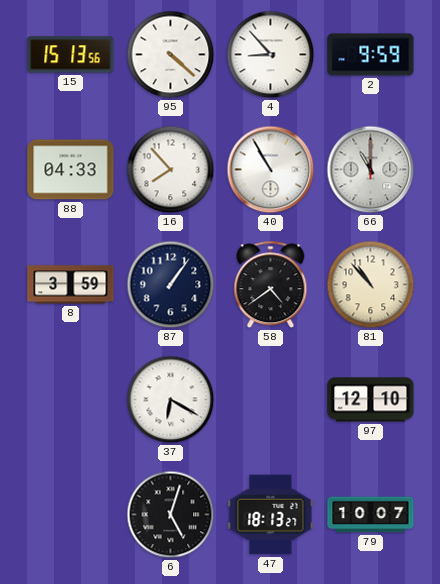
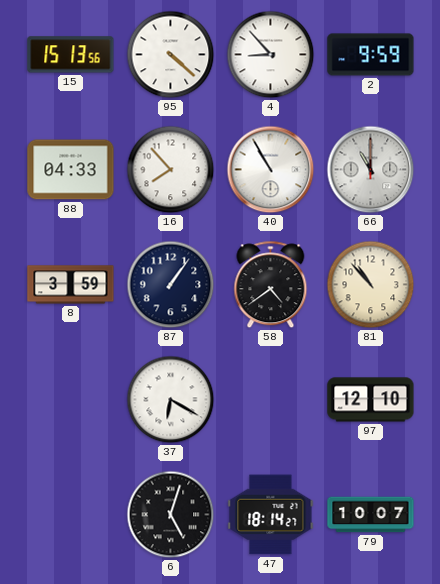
47: 18:13 -> 18:14
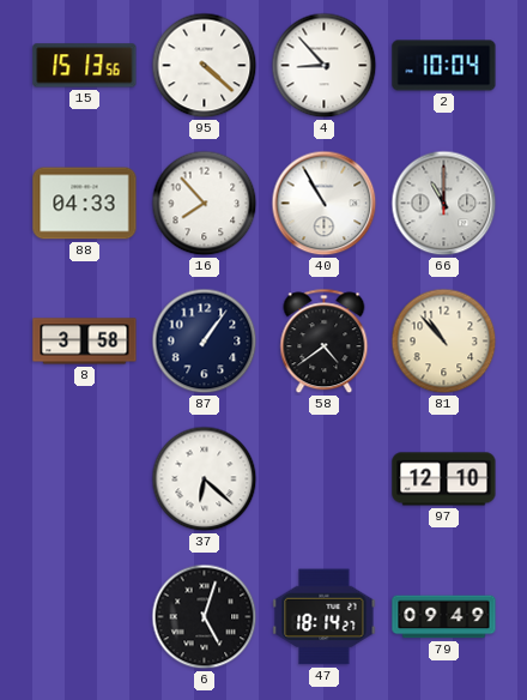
2: 9:59 -> 10:04
8: 3:59 -> 3:58
37: 6:20 -> 6:22
79: 10:07 -> 09:49
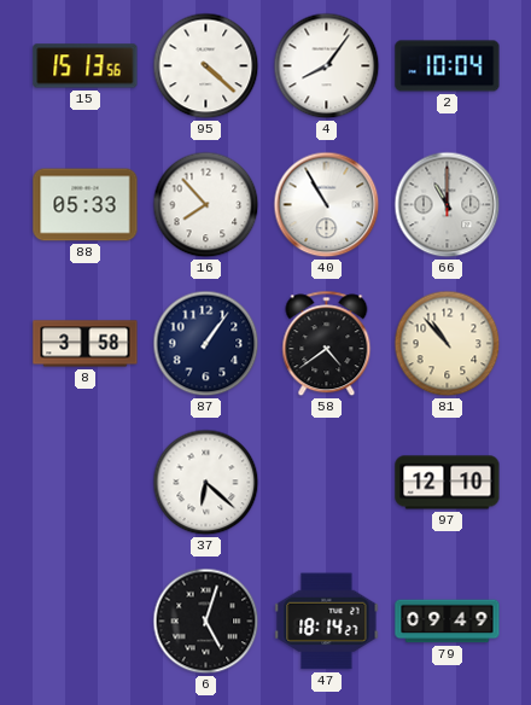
4: 8:53 -> 8:06
88: 04:33 -> 05:33
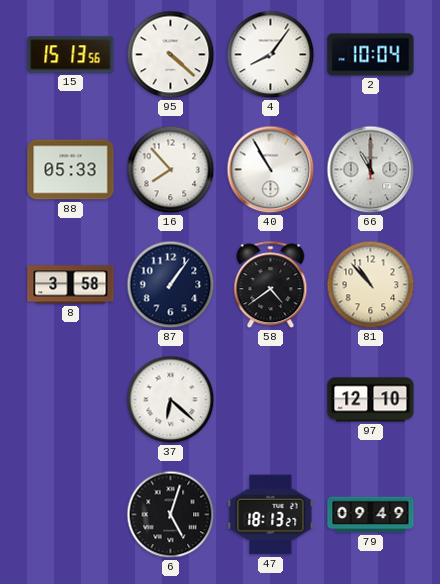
47: 18:14 -> 18:13
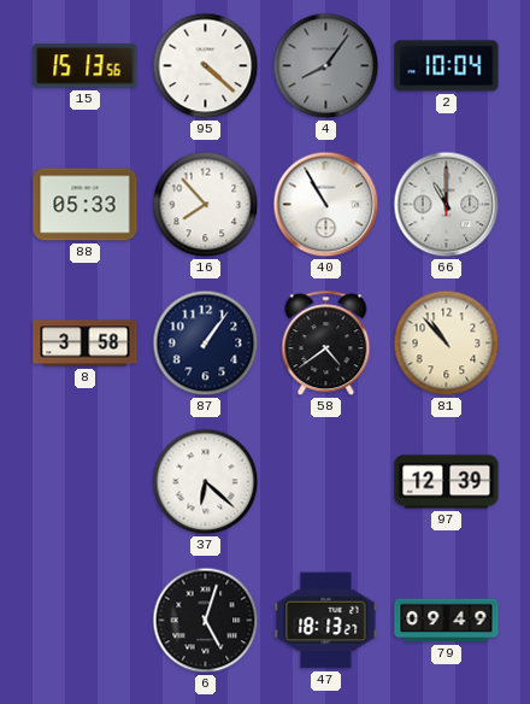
4 dial: white -> grey
97: 12:10 -> 12:39
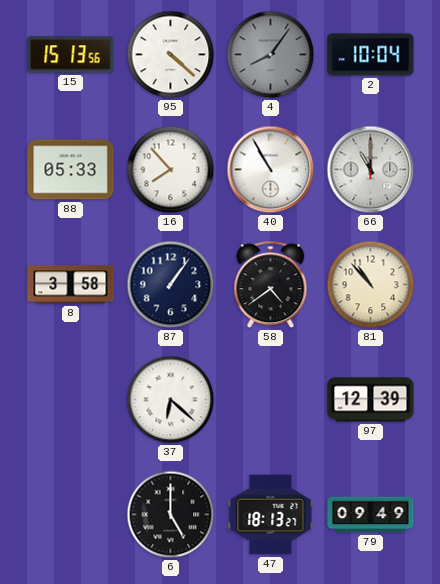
6: 5:03 -> 5:00
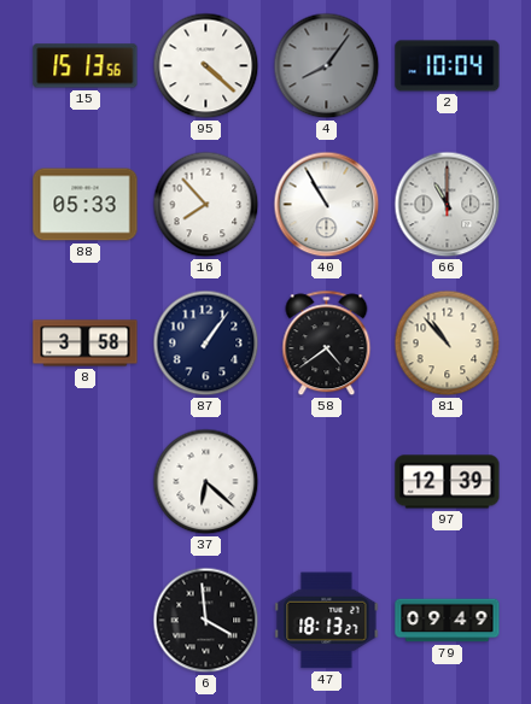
6: 5:00 -> 3:59
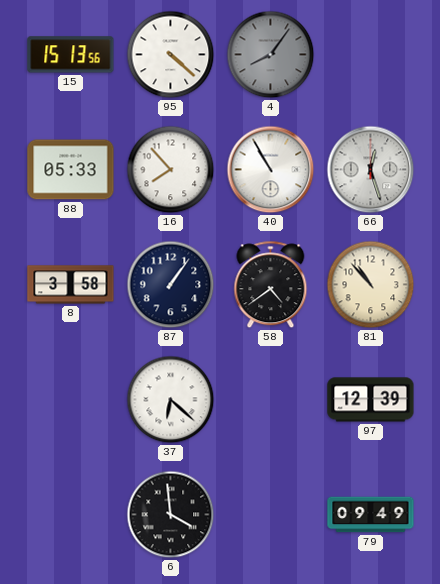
2: 10:04 -> none
66: 11:00 -> 12:27
47: 18:13 -> none
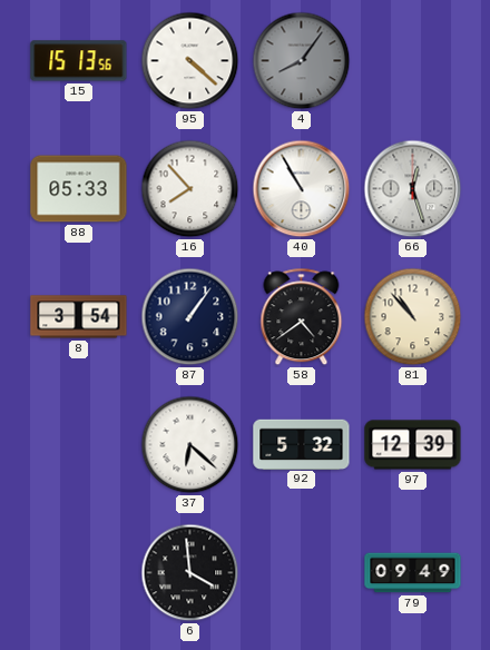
8: 3:58 -> 3:54
92: none -> 5:32
